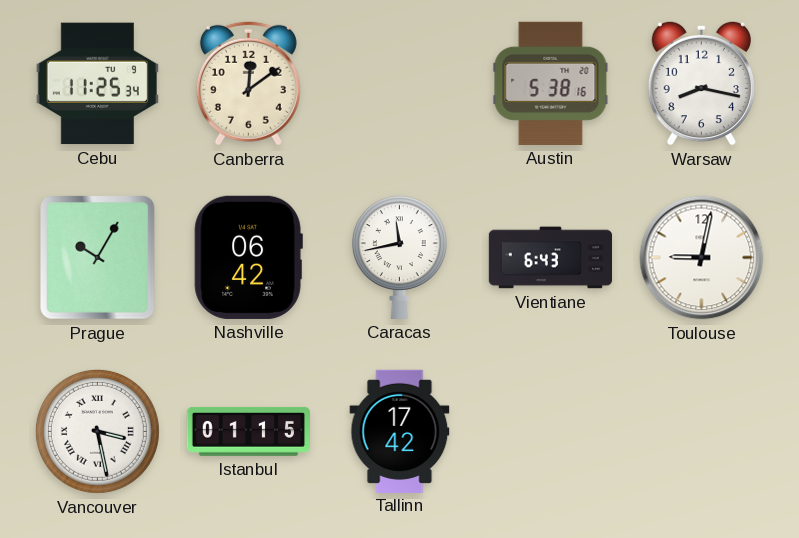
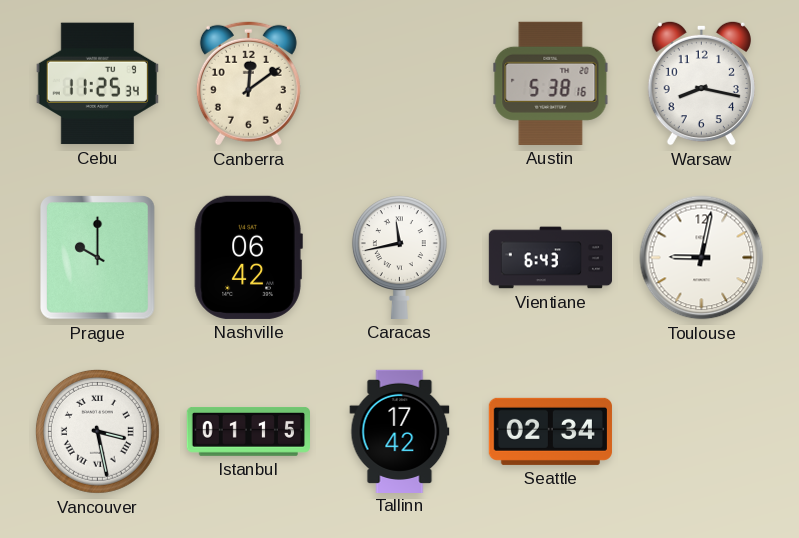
Prague: 10:05 -> 10:00
Seattle: none -> 02:34
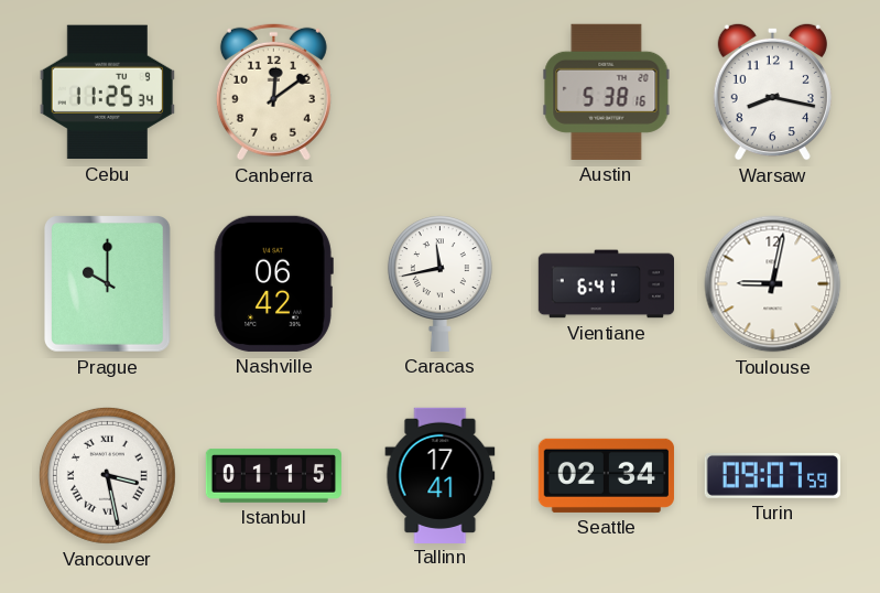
Vientiane: 6:43 -> 6:41
Tallinn: 17:42 -> 17:41
Turin: none -> 09:07
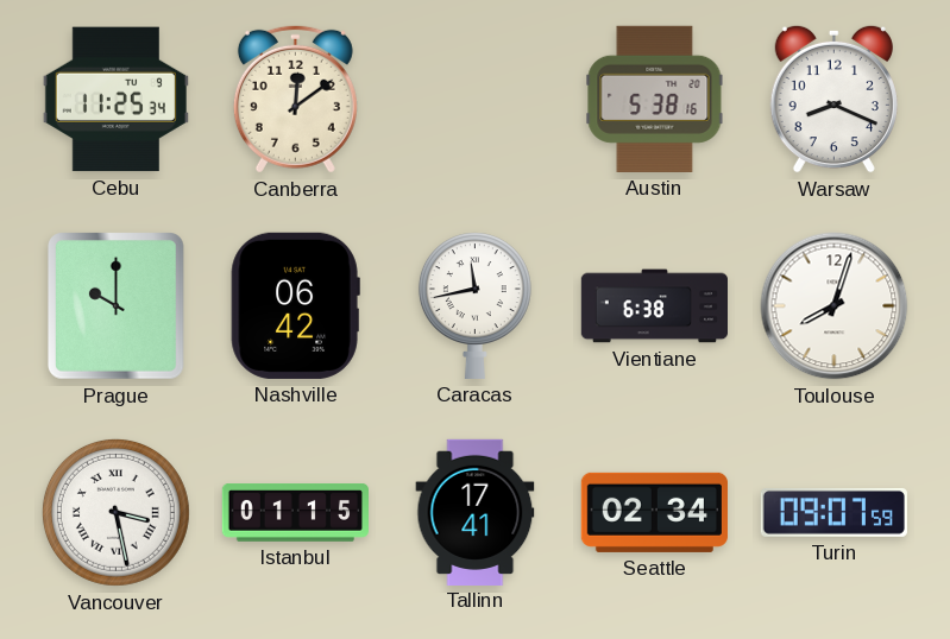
Warsaw: 8:17 -> 8:19
Vientiane: 6:41 -> 6:38
Toulouse: 9:02 -> 8:03
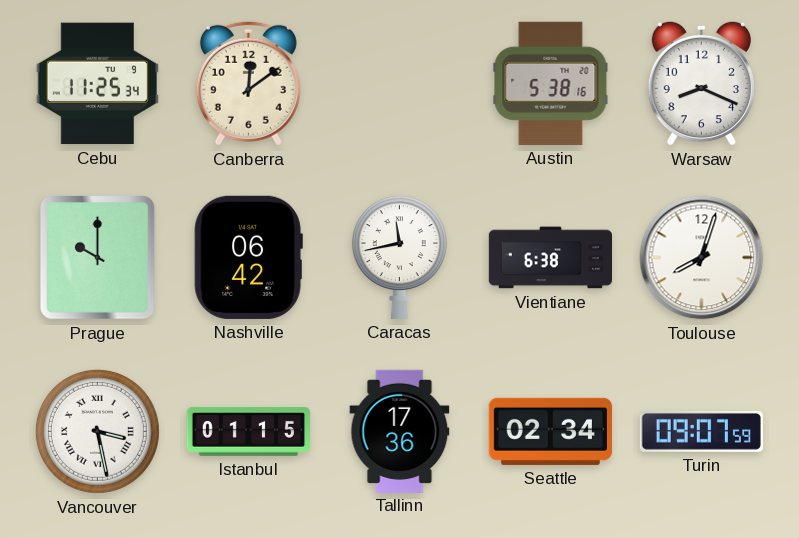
Tallinn: 17:41 -> 17:36
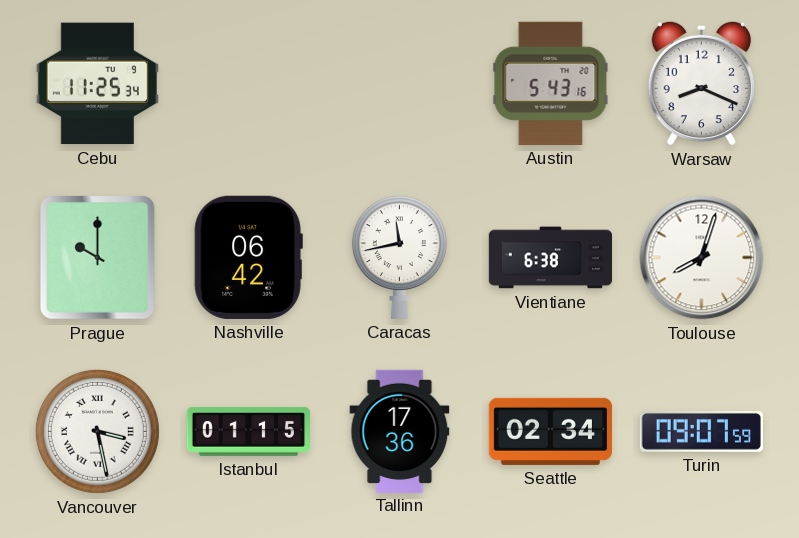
Canberra: 12:09 -> none
Austin: 5:38 -> 5:43
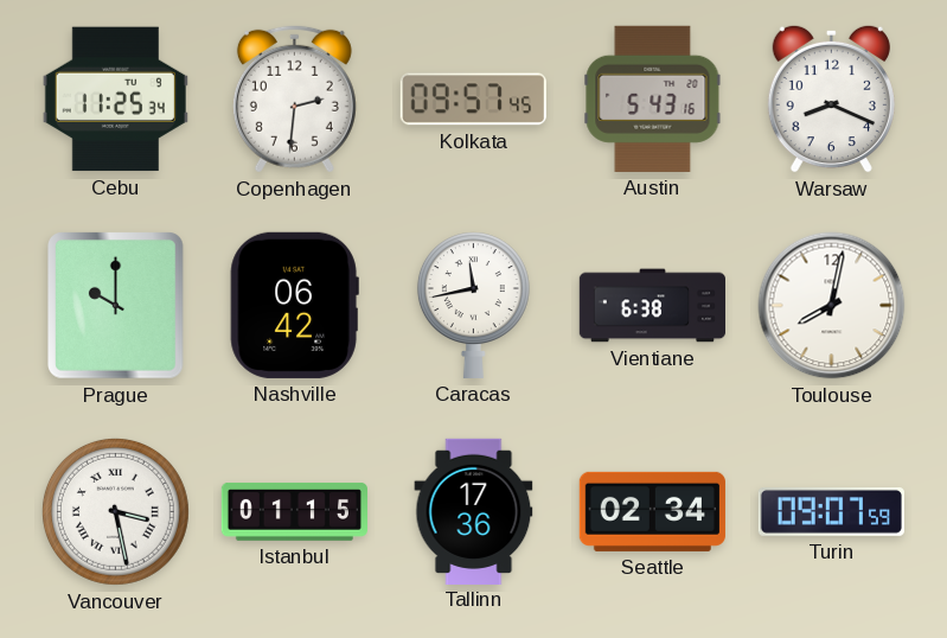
Copenhagen: none -> 2:31
Kolkata: none -> 09:57
Toulouse: 8:03 -> 8:02
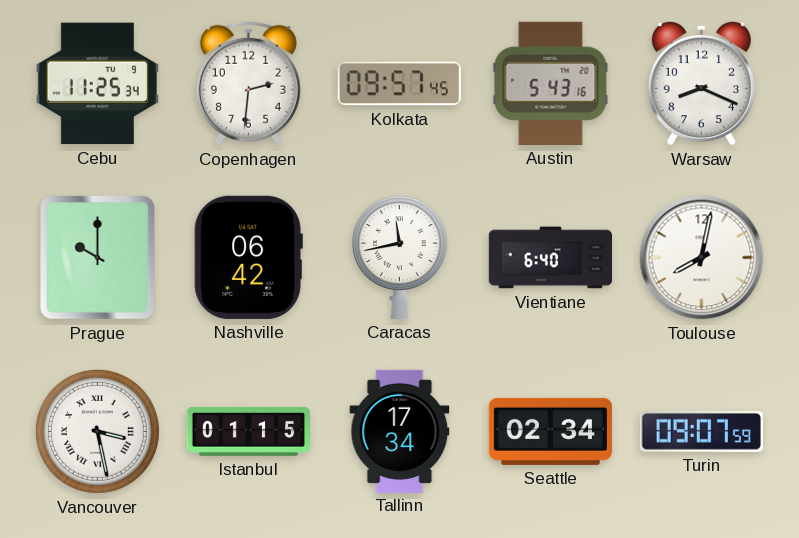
Vientiane: 6:38 -> 6:40
Tallinn: 17:36 -> 17:34
